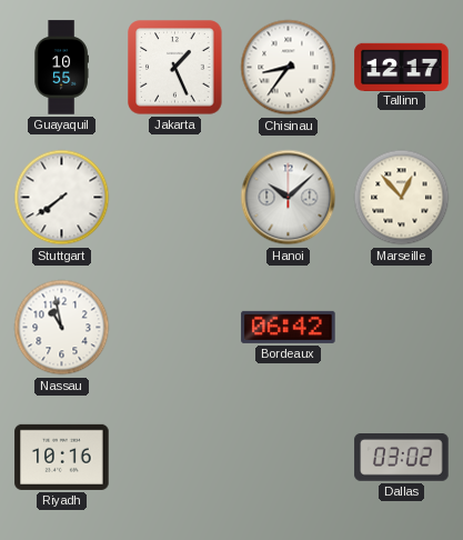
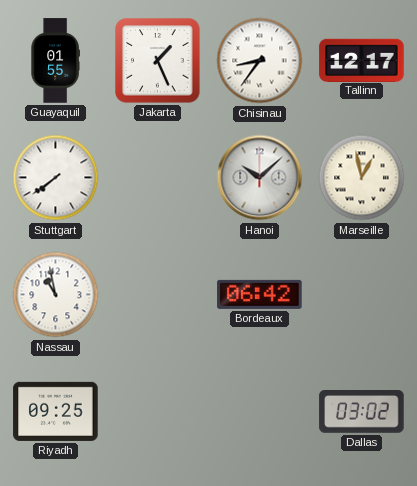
Guayaquil: 10:55 -> 01:55
Marseille: 12:53 -> 12:58
Riyadh: 10:16 -> 09:25
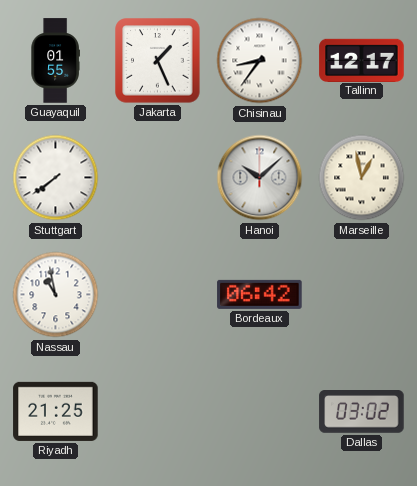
Riyadh: 09:25 -> 21:25
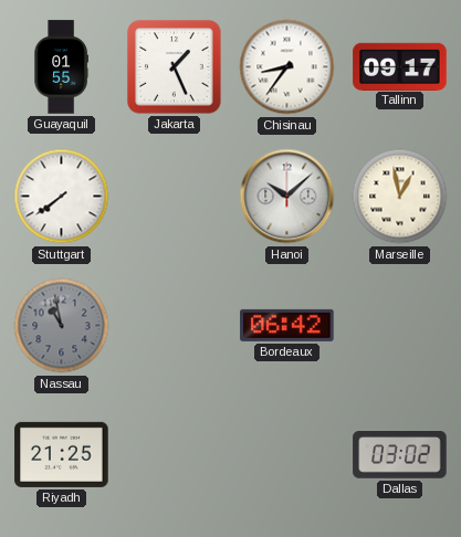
Tallinn: 12:17 -> 09:17
Nassau dial: white -> grey
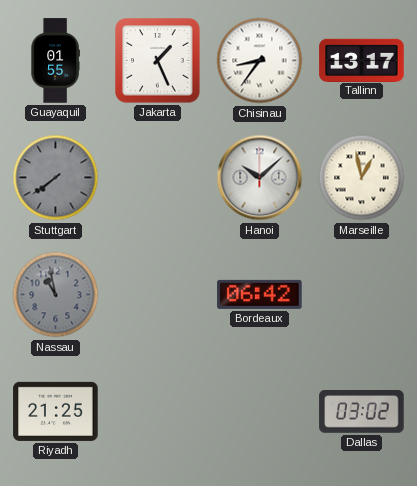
Tallinn: 09:17 -> 13:17
Stuttgart dial: white -> grey
